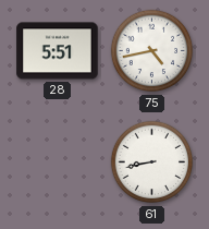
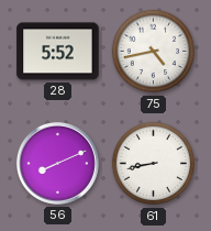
28: 5:51 -> 5:52
56: none -> 8:11
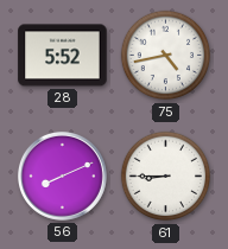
61: 8:43 -> 8:45
